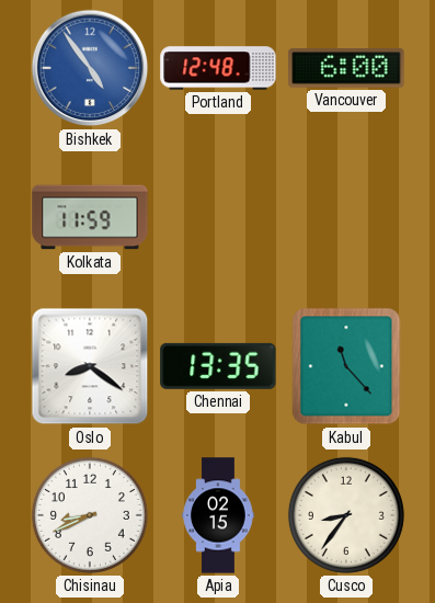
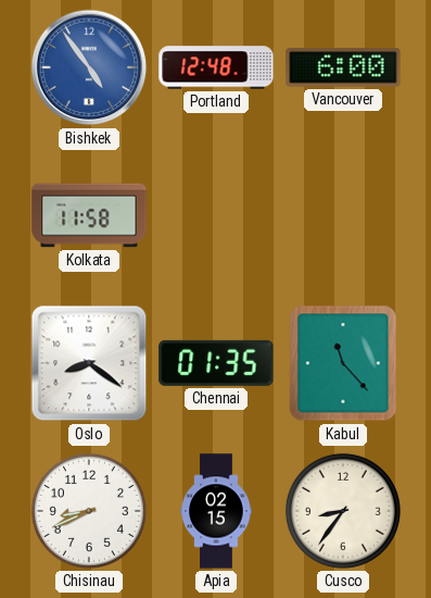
Kolkata: 11:59 -> 11:58
Chennai: 13:35 -> 01:35
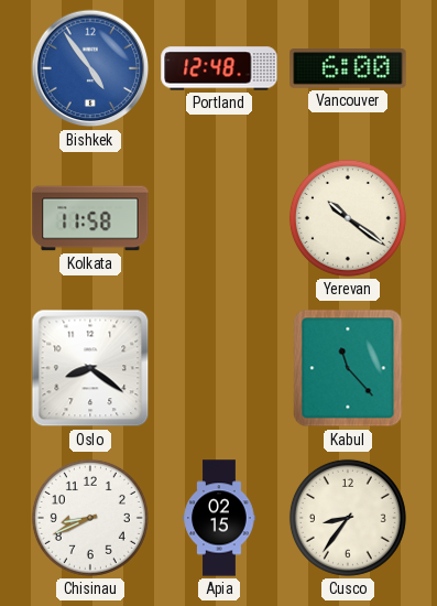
Yerevan: none -> 10:21
Chennai: 01:35 -> none
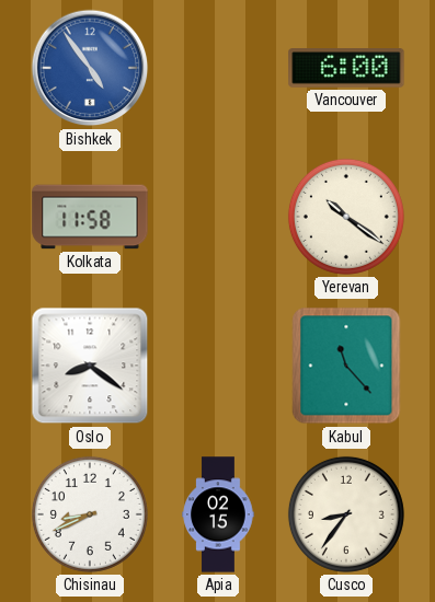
Portland: 12:48 -> none
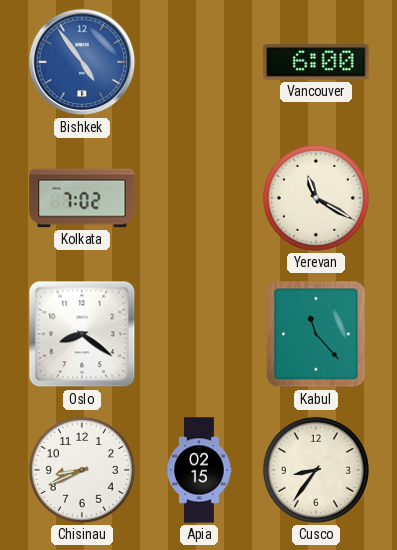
Kolkata: 11:58 -> 7:02
Yerevan: 10:21 -> 11:20
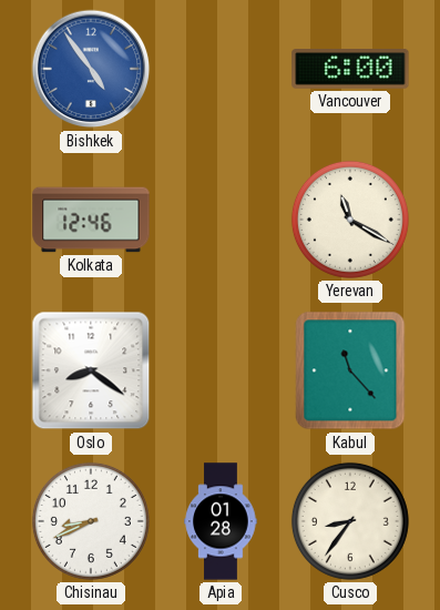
Kolkata: 7:02 -> 12:46
Apia: 02:15 -> 01:28
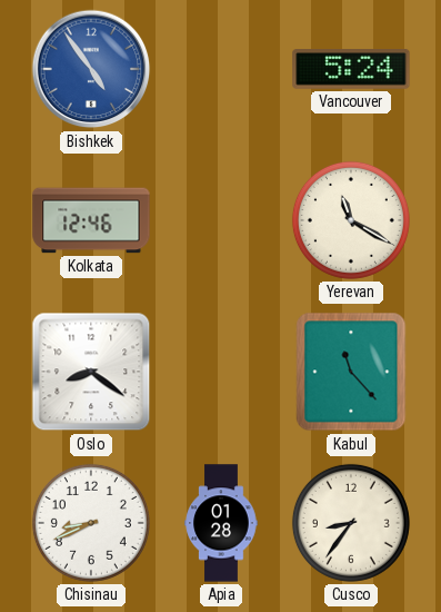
Vancouver: 6:00 -> 5:24
